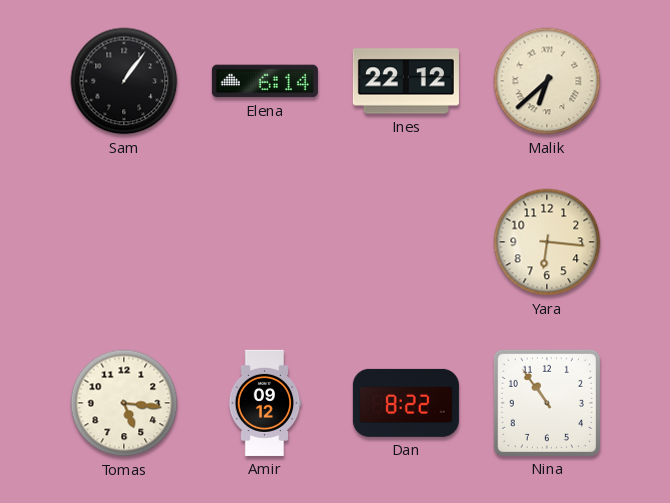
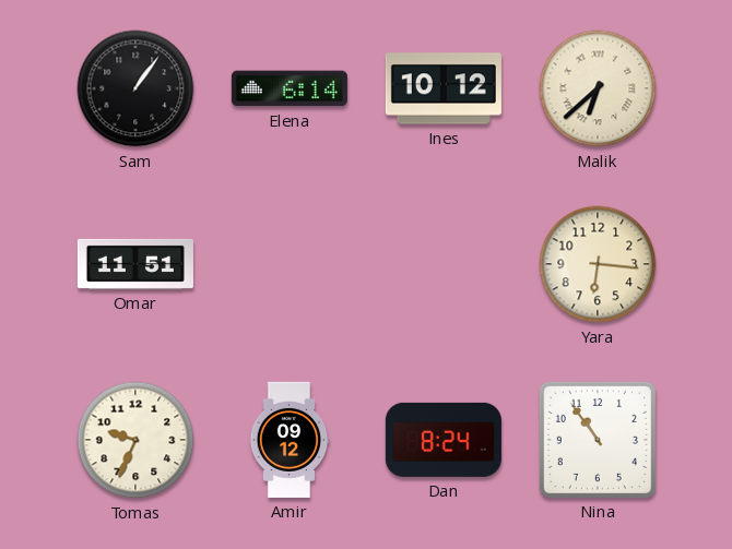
Ines: 22:12 -> 10:12
Omar: none -> 11:51
Tomas: 5:16 -> 9:34
Dan: 8:22 -> 8:24
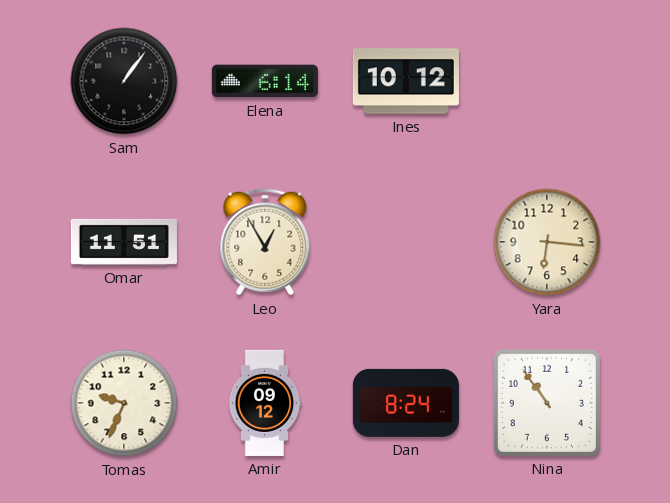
Malik: 6:38 -> none
Leo: none -> 12:55
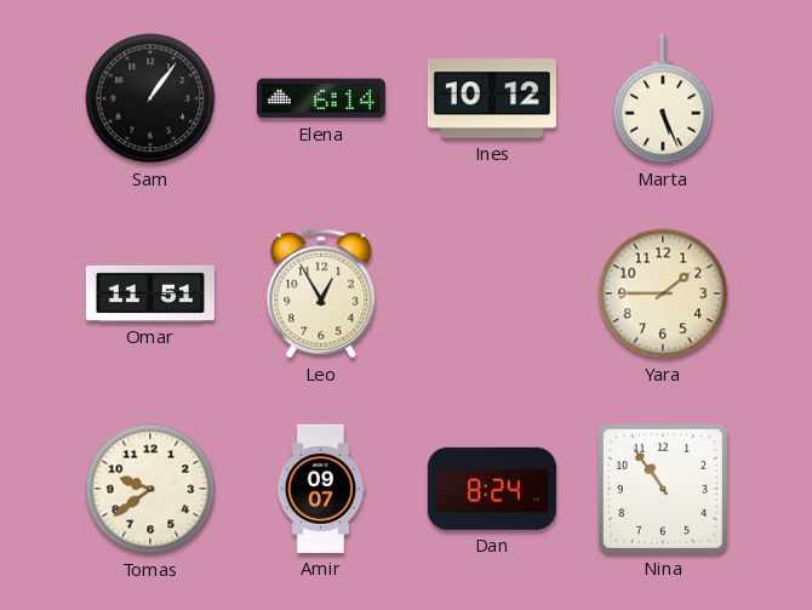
Marta: none -> 5:26
Yara: 6:16 -> 1:45
Tomas: 9:34 -> 9:39
Amir: 09:12 -> 09:07
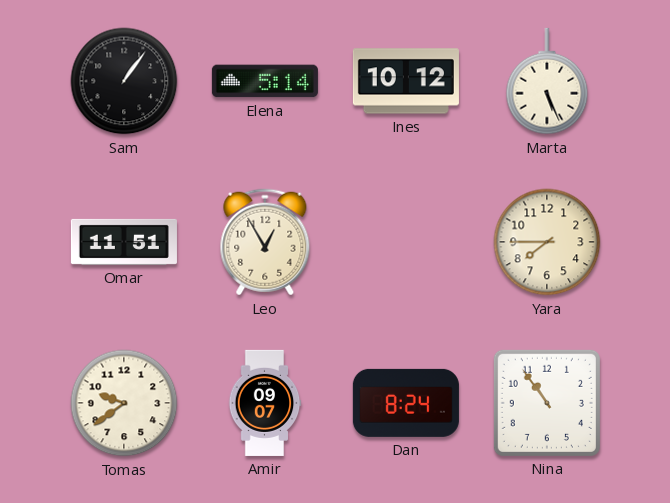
Elena: 6:14 -> 5:14
Yara: 1:45 -> 7:45
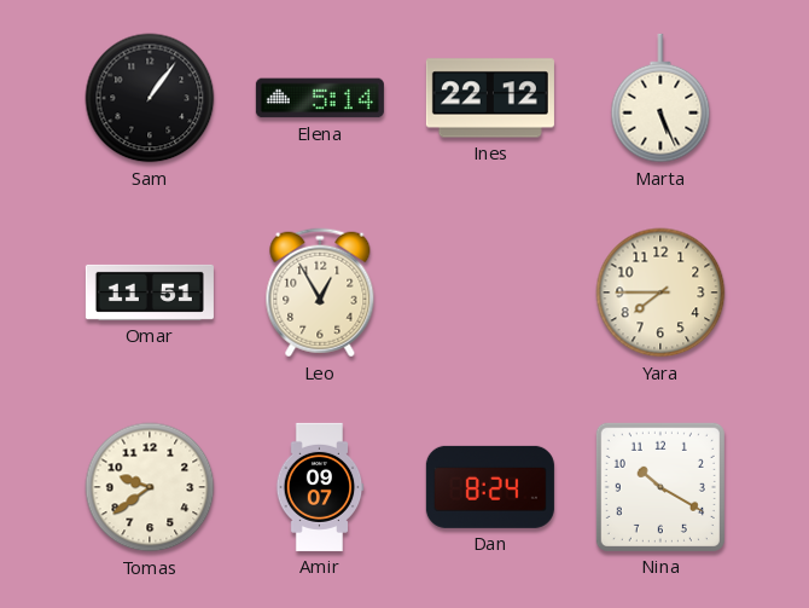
Ines: 10:12 -> 22:12
Nina: 10:54 -> 10:20
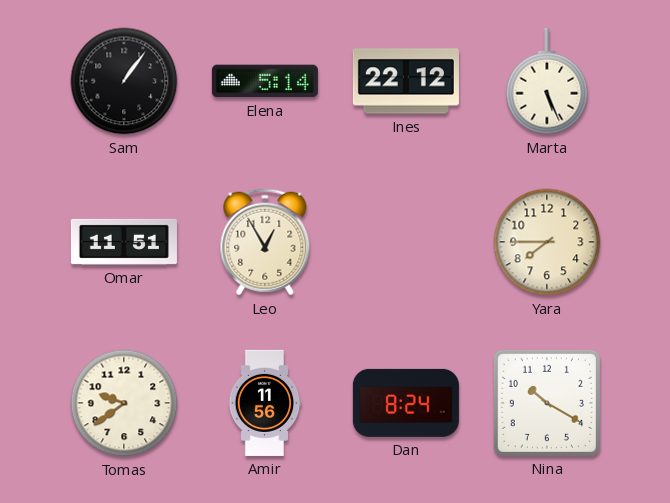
Amir: 09:07 -> 11:56
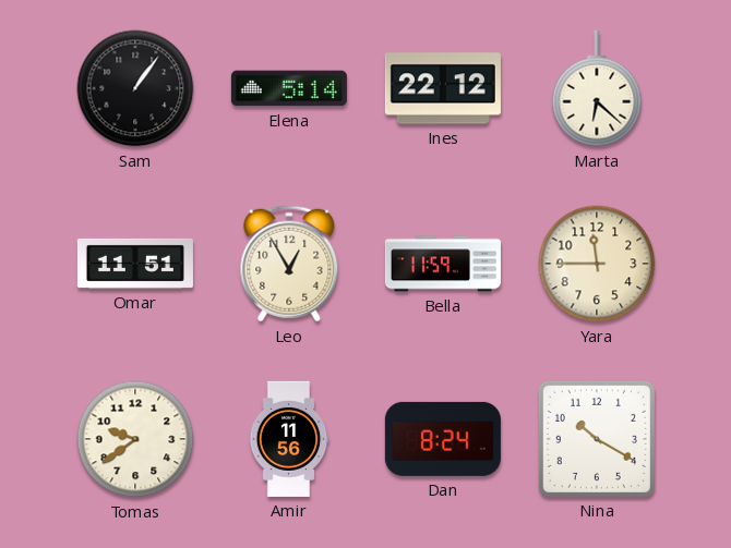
Marta: 5:26 -> 6:22
Bella: none -> 11:59
Yara: 7:45 -> 11:45
